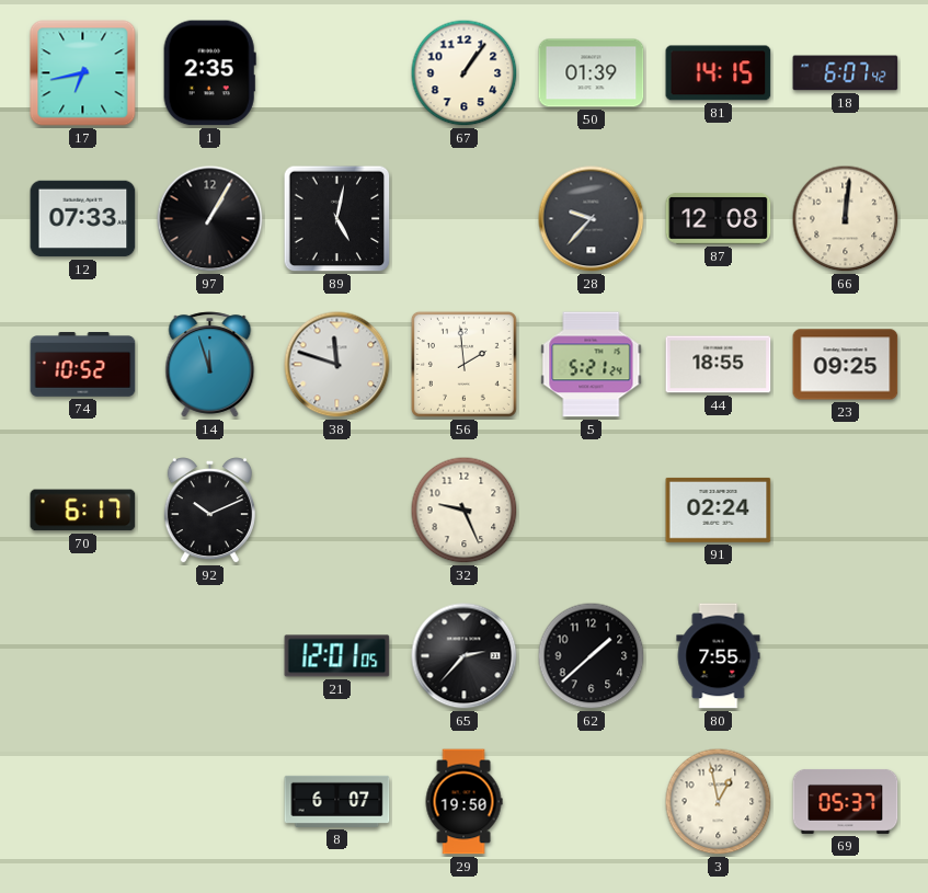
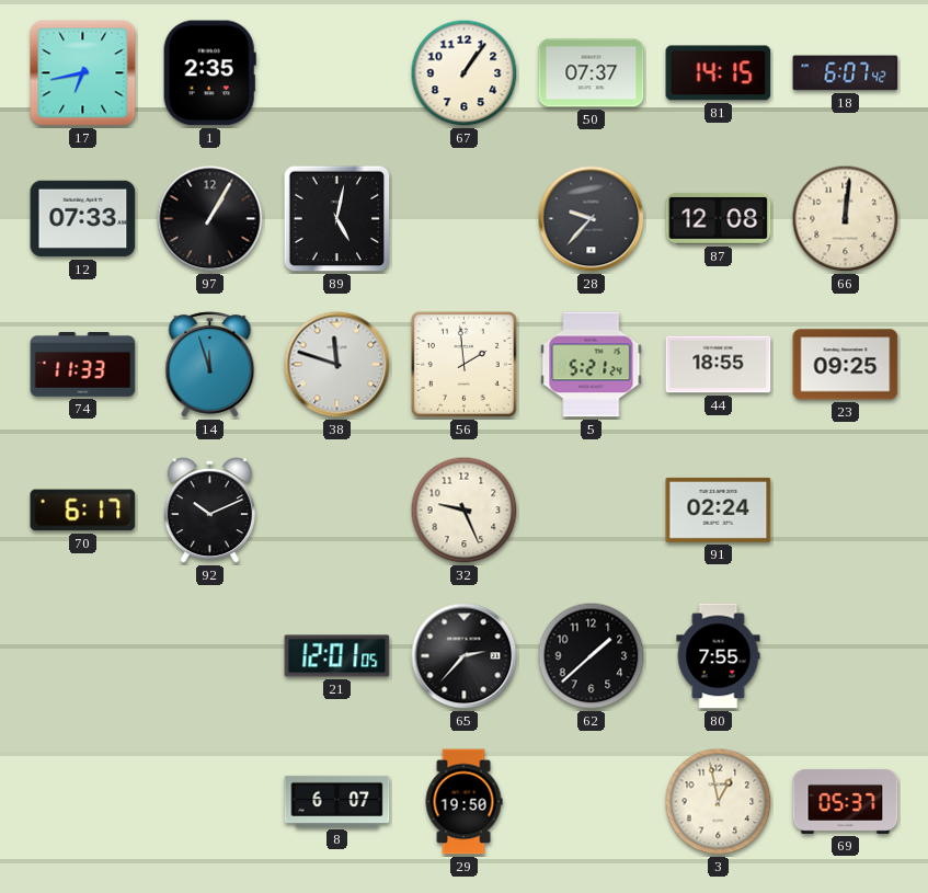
50: 01:39 -> 07:37
74: 10:52 -> 11:33
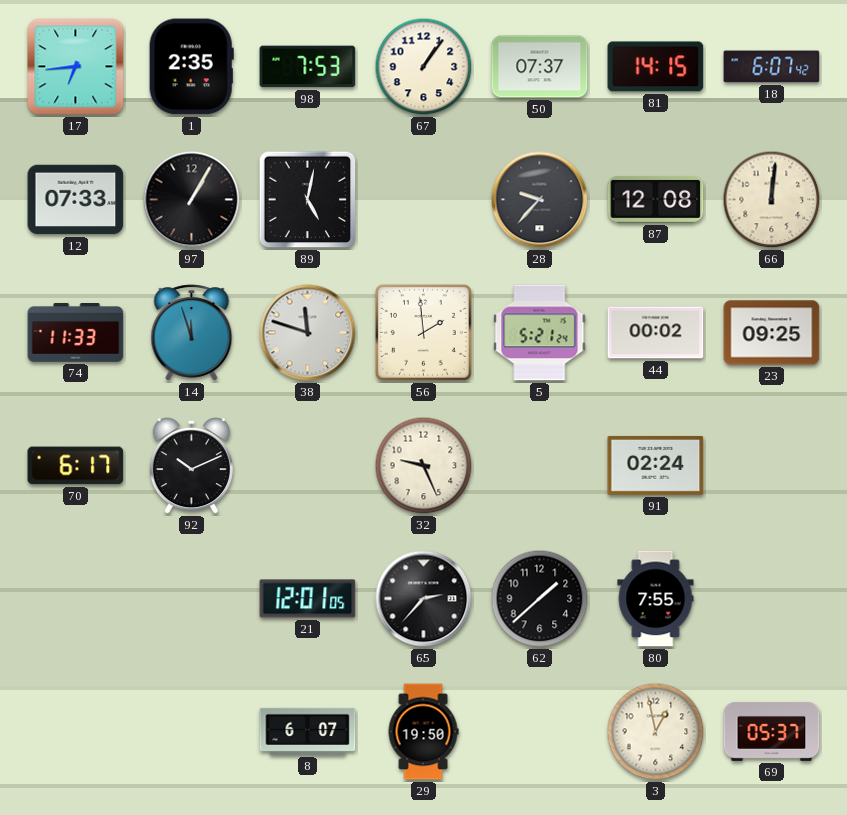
17: 6:43 -> 6:44
98: none -> 7:53
44: 18:55 -> 00:02
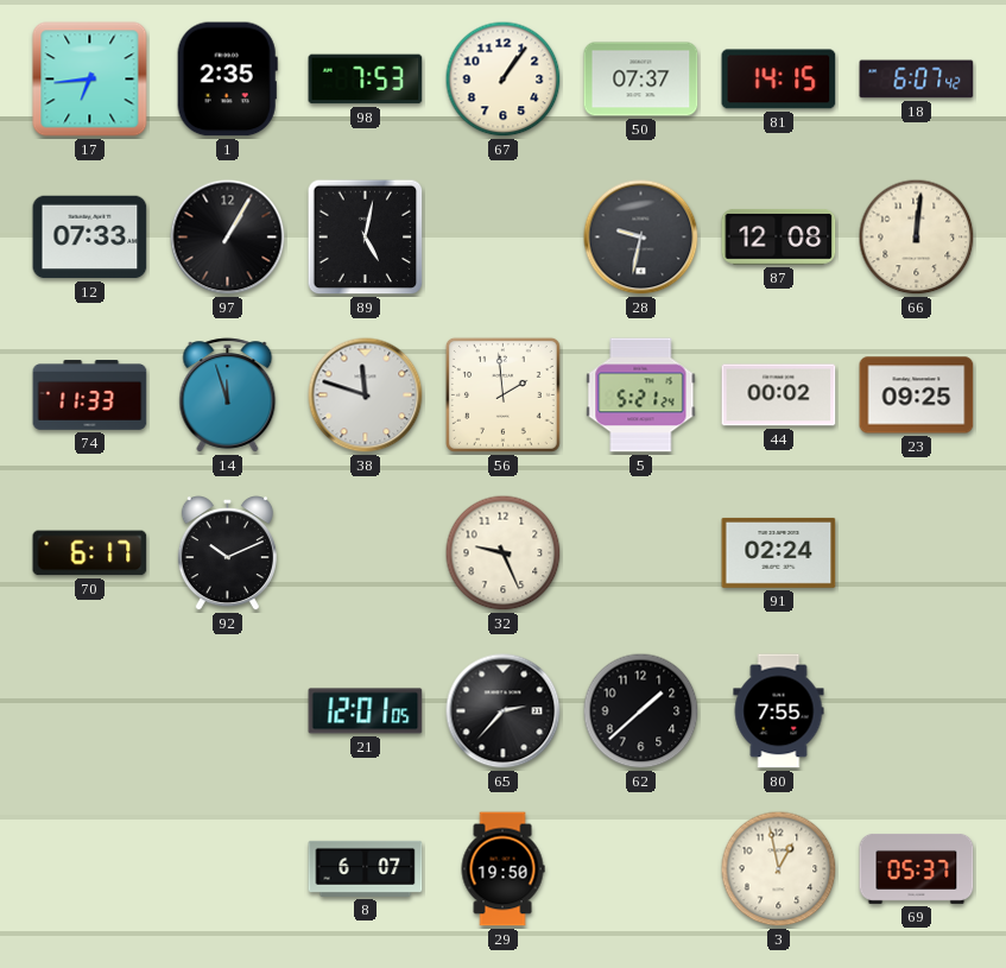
28: 9:37 -> 9:32
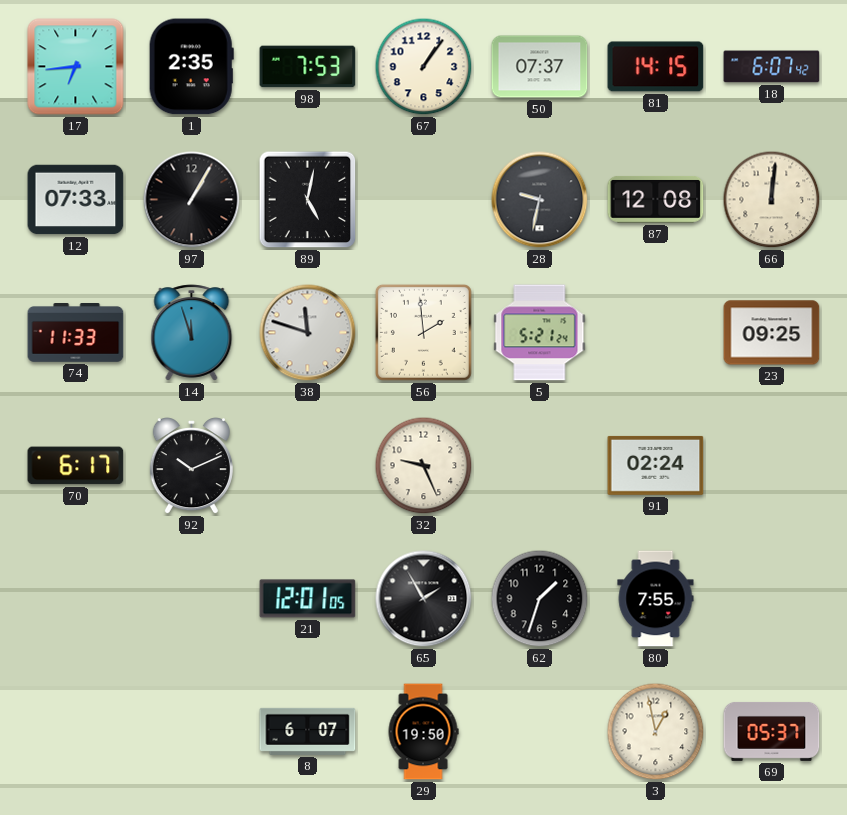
44: 00:02 -> none
65: 2:37 -> 1:55
62: 1:38 -> 1:33
